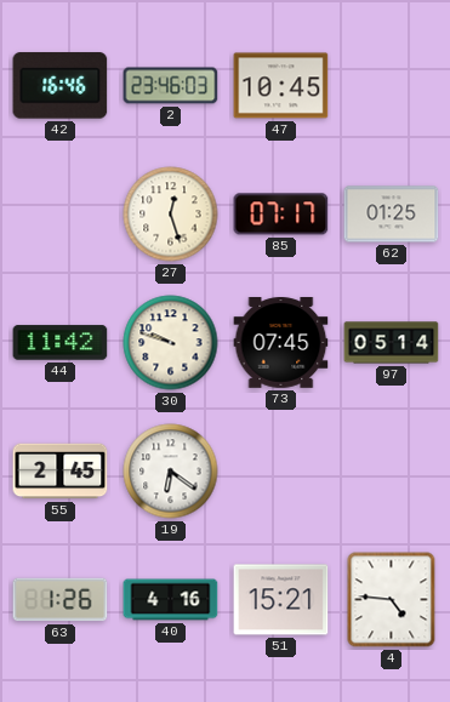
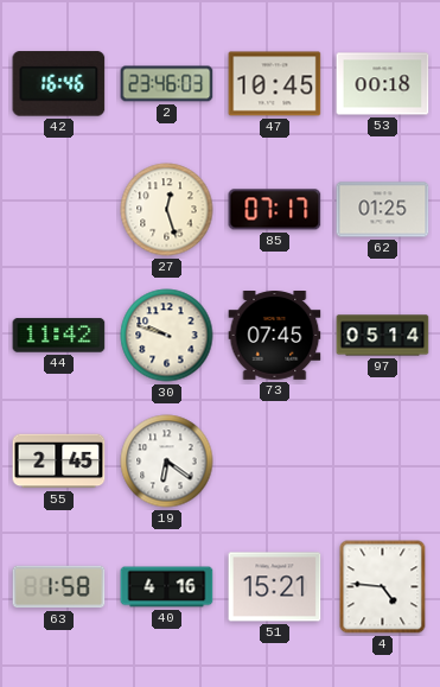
53: none -> 00:18
63: 1:26 -> 1:58
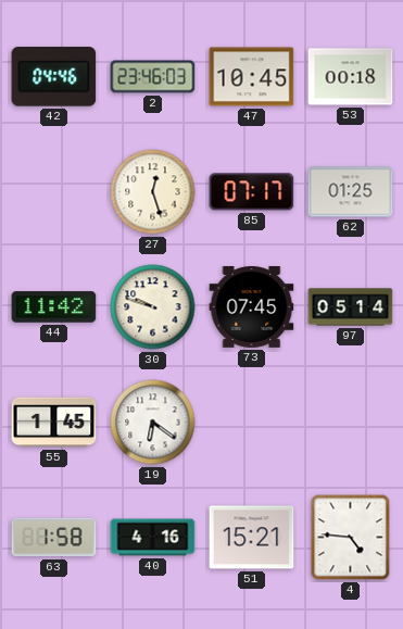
42: 16:46 -> 04:46
55: 2:45 -> 1:45
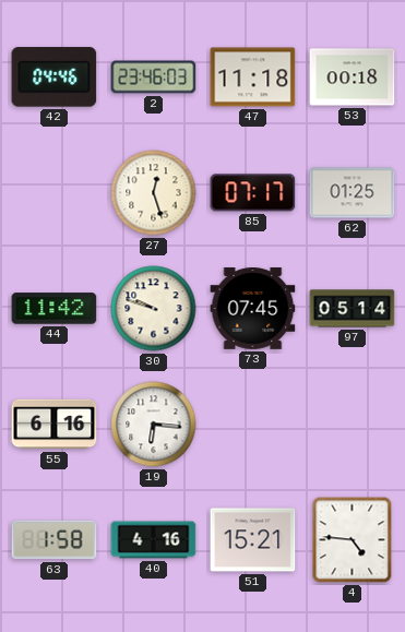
47: 10:45 -> 11:18
55: 1:45 -> 6:16
19: 6:21 -> 6:16
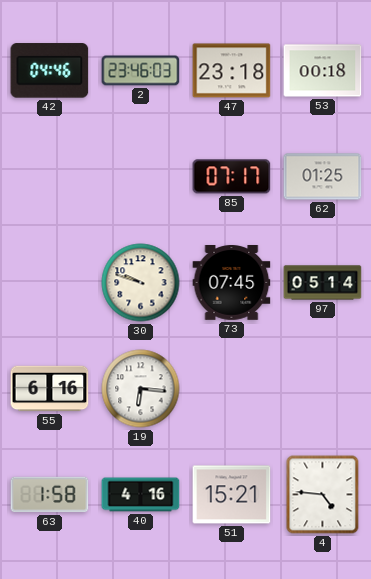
47: 11:18 -> 23:18
27: 12:27 -> none
44: 11:42 -> none
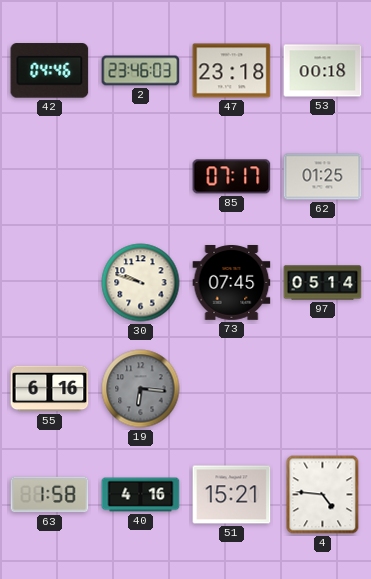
19 dial: white -> grey
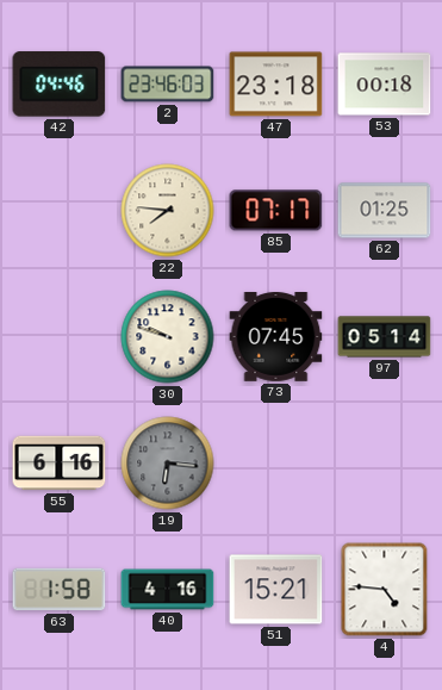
22: none -> 7:46
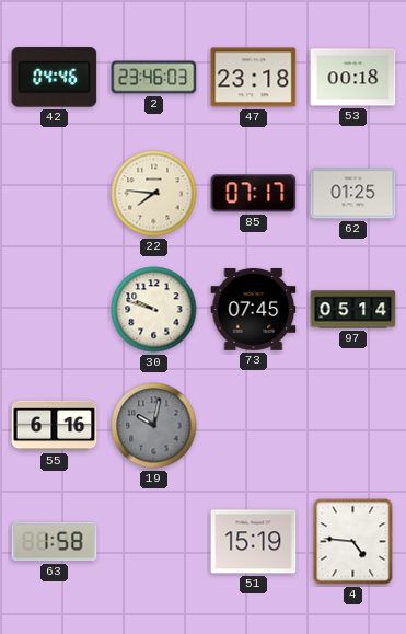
19: 6:16 -> 10:02
40: 4:16 -> none
51: 15:21 -> 15:19
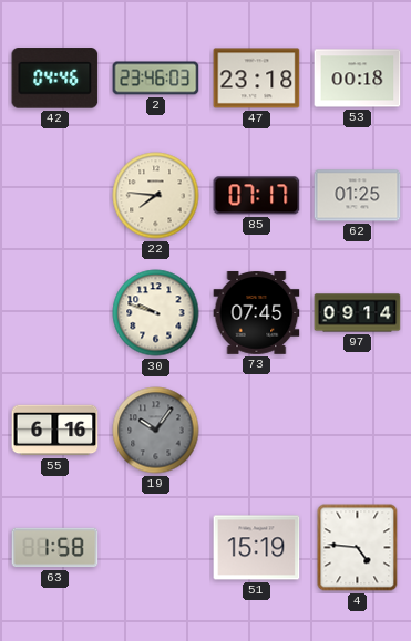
97: 05:14 -> 09:14
19: 10:02 -> 10:06
